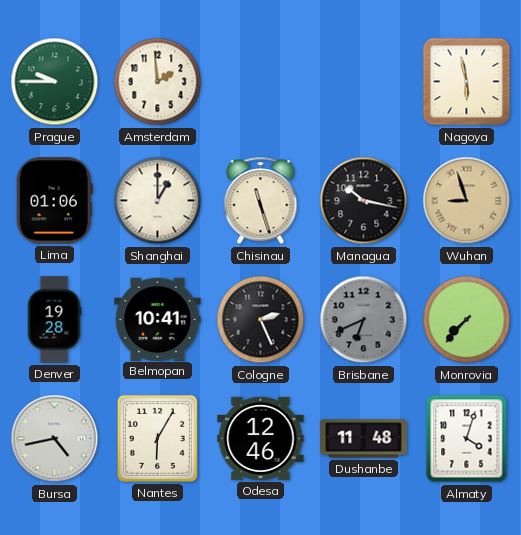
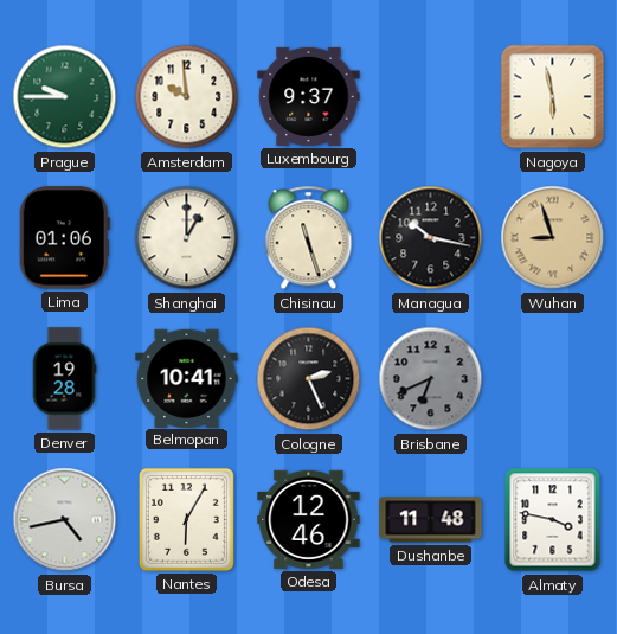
Amsterdam: 1:59 -> 9:59
Luxembourg: none -> 9:37
Monrovia: 7:37 -> none
Almaty: 4:03 -> 3:47
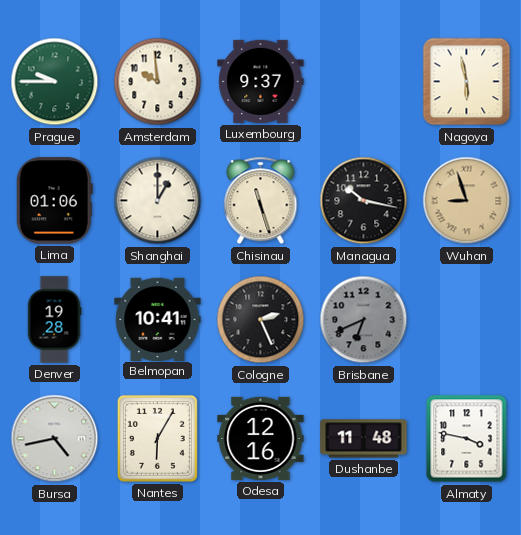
Odesa: 12:46 -> 12:16
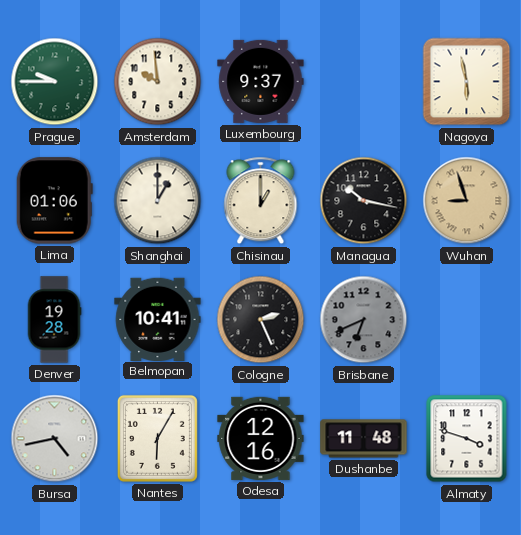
Chisinau: 11:27 -> 1:00
Almaty: 3:47 -> 3:48
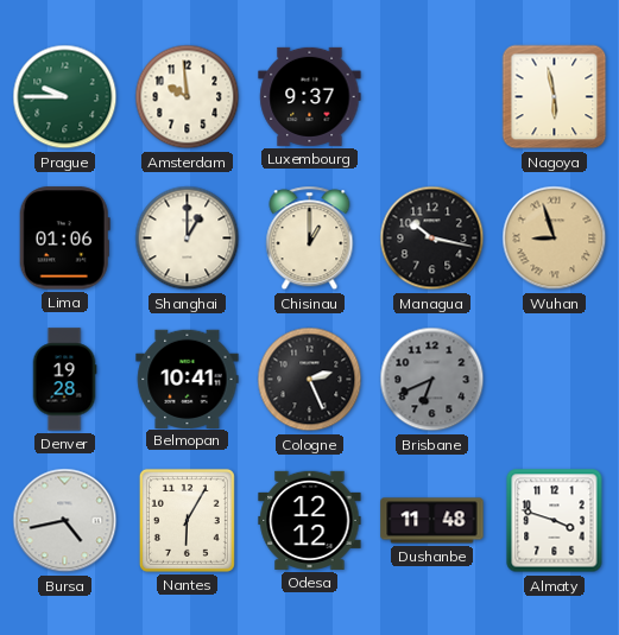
Odesa: 12:16 -> 12:12
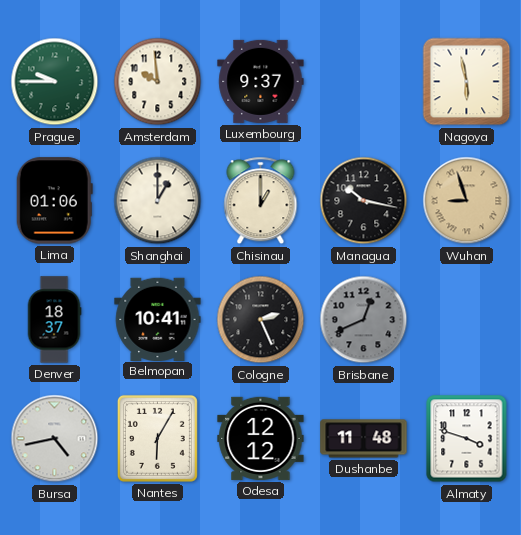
Denver: 19:28 -> 18:37
Brisbane: 6:41 -> 12:41
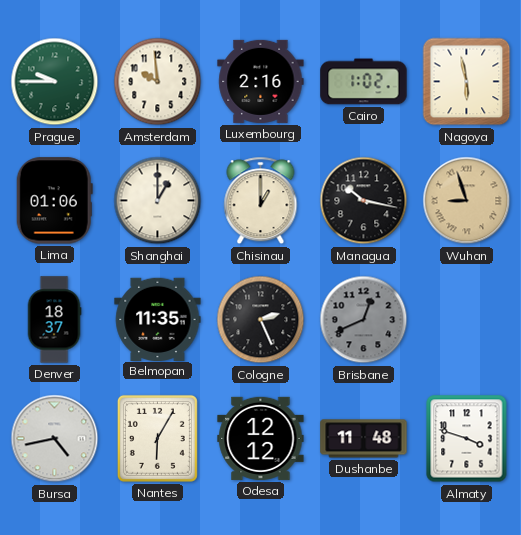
Luxembourg: 9:37 -> 2:16
Cairo: none -> 1:02
Belmopan: 10:41 -> 11:35
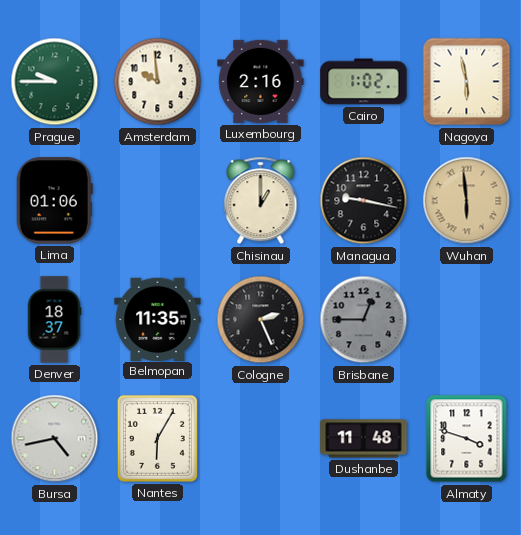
Shanghai: 1:00 -> none
Managua: 10:17 -> 9:17
Wuhan: 8:57 -> 5:59
Brisbane: 12:41 -> 12:45
Odesa: 12:12 -> none
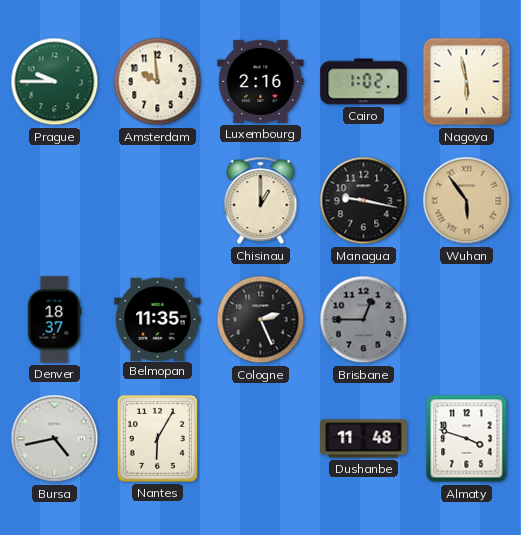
Lima: 01:06 -> none
Wuhan: 5:59 -> 5:54
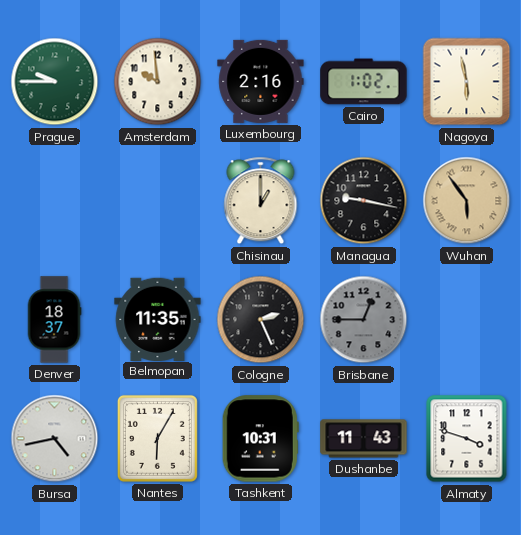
Tashkent: none -> 10:31
Dushanbe: 11:48 -> 11:43
